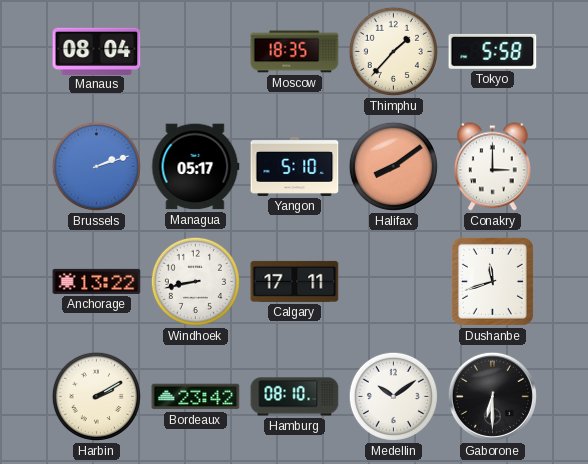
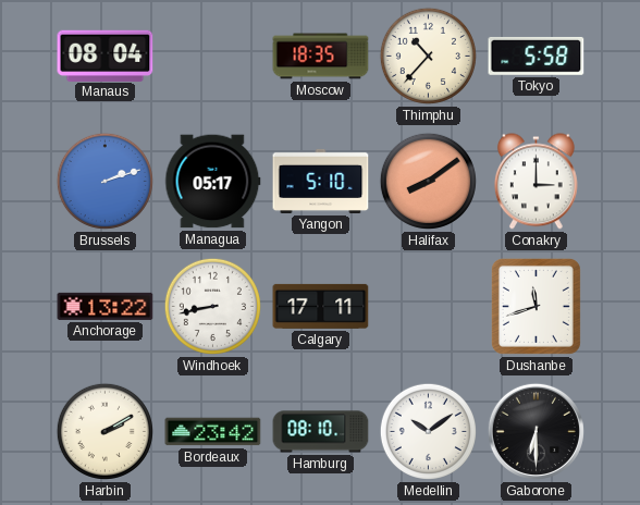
Thimphu: 1:37 -> 10:37
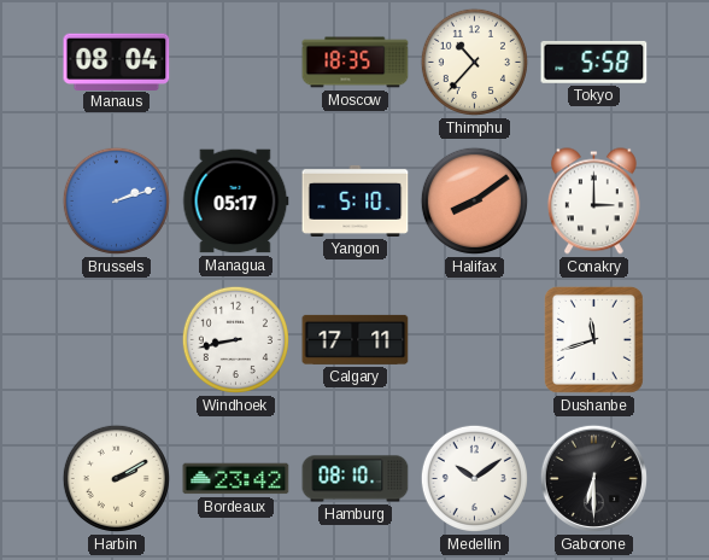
Anchorage: 13:22 -> none
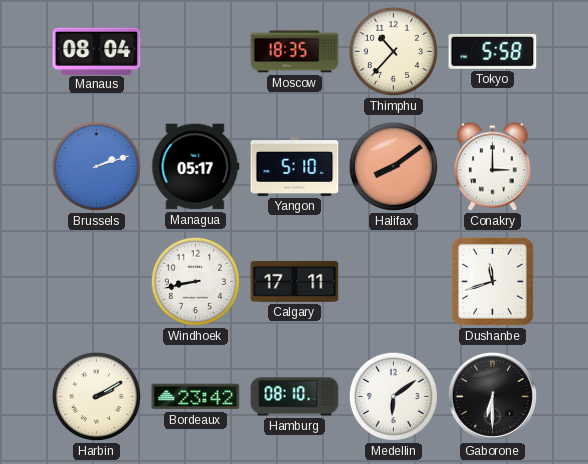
Medellin: 10:09 -> 6:09
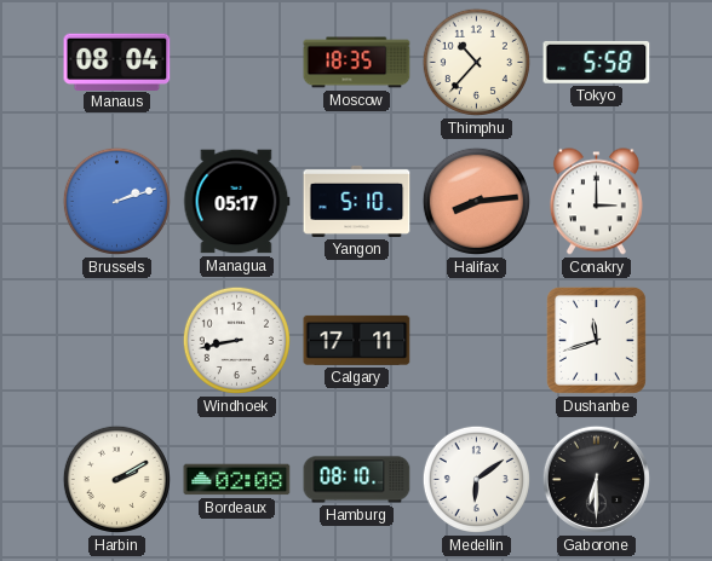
Halifax: 8:09 -> 8:14
Bordeaux: 23:42 -> 02:08
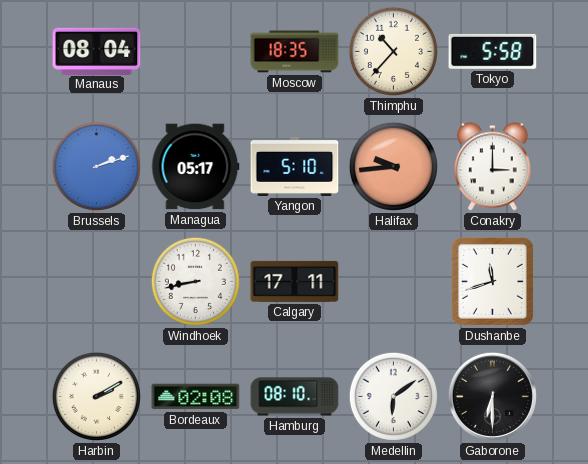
Halifax: 8:14 -> 9:44
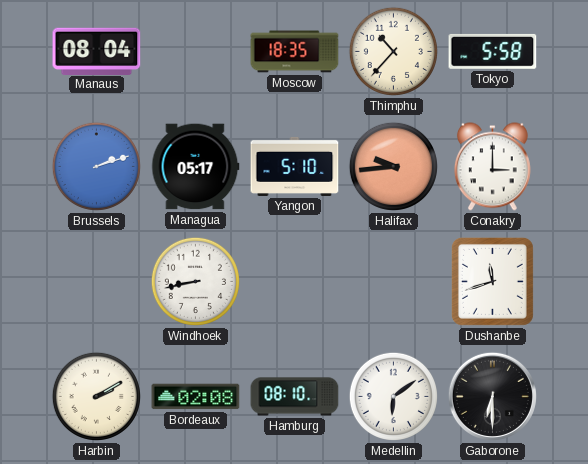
Calgary: 17:11 -> none
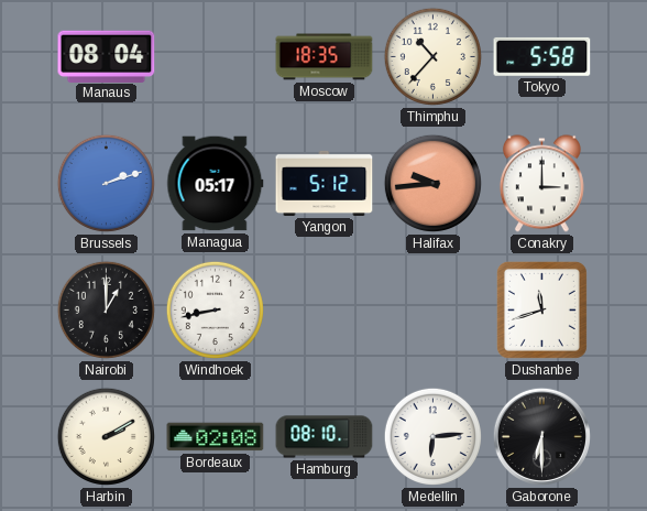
Yangon: 5:10 -> 5:12
Nairobi: none -> 1:00
Medellin: 6:09 -> 6:14
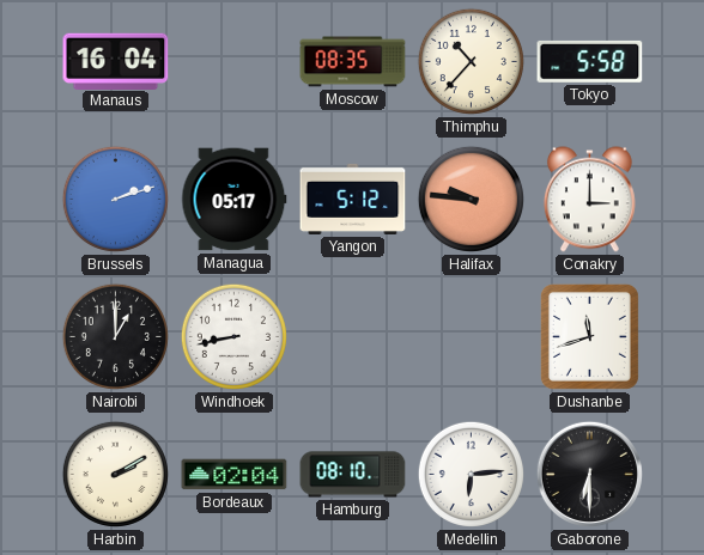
Manaus: 08:04 -> 16:04
Moscow: 18:35 -> 08:35
Halifax: 9:44 -> 9:46
Bordeaux: 02:08 -> 02:04
